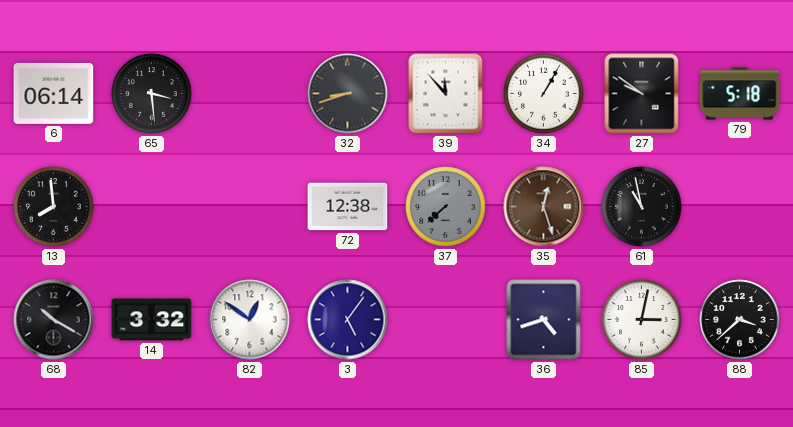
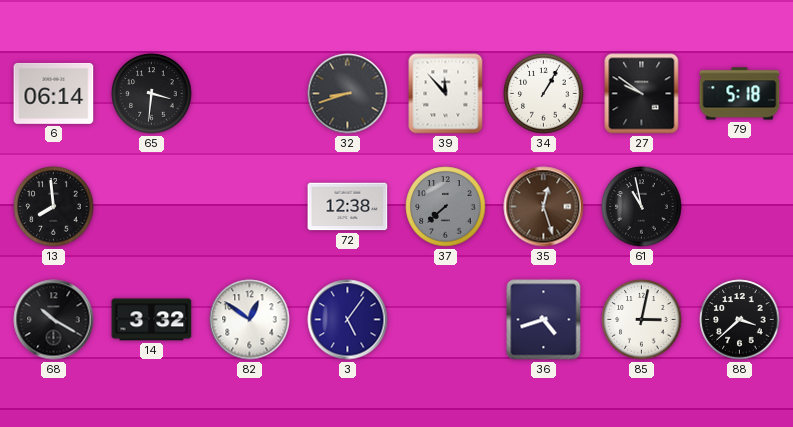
65: 3:29 -> 3:31
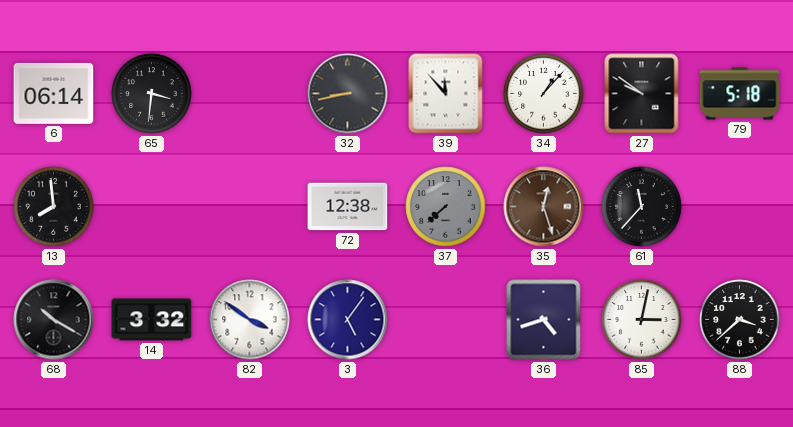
32: 8:42 -> 8:43
34: 1:05 -> 1:07
61: 10:58 -> 11:37
82: 12:51 -> 3:51
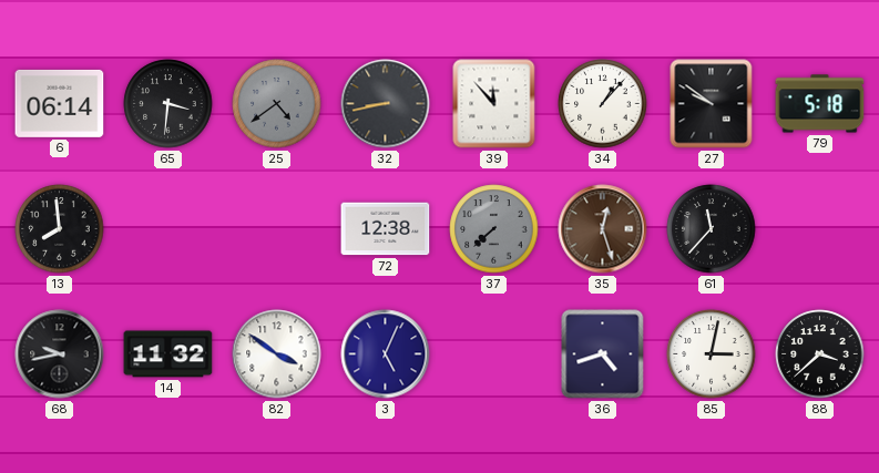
25: none -> 4:39
68: 10:20 -> 9:43
14: 3:32 -> 11:32
3: 5:06 -> 5:04
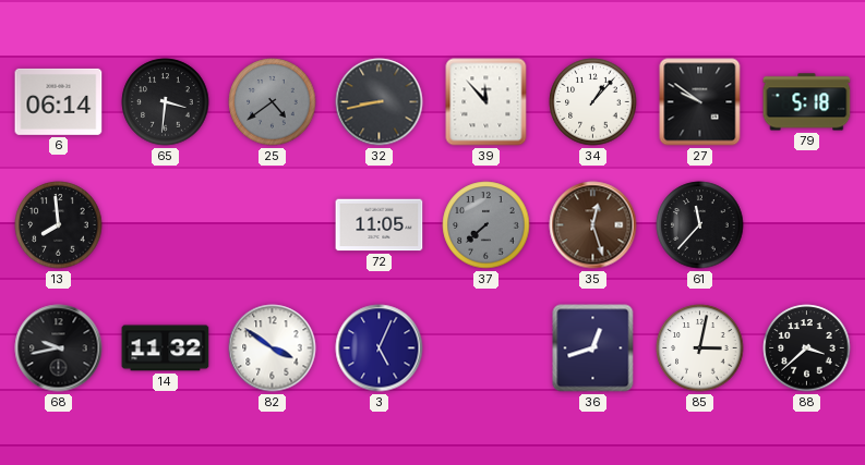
72: 12:38 -> 11:05
36: 4:42 -> 12:42
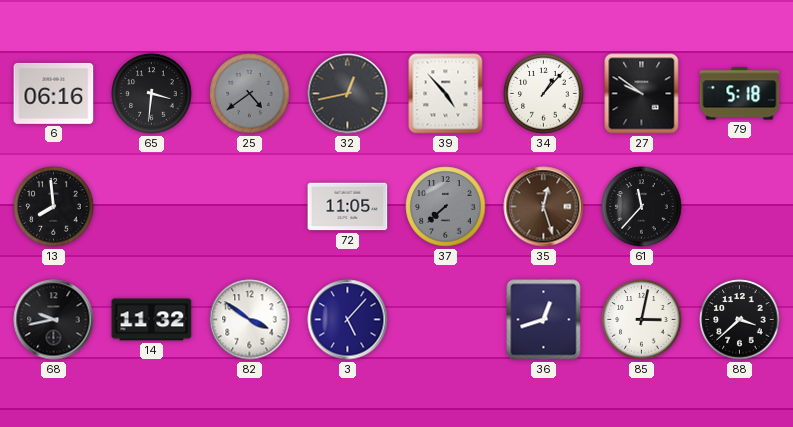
6: 06:14 -> 06:16
32: 8:43 -> 12:43
39: 11:53 -> 4:53
3: 5:04 -> 5:07
